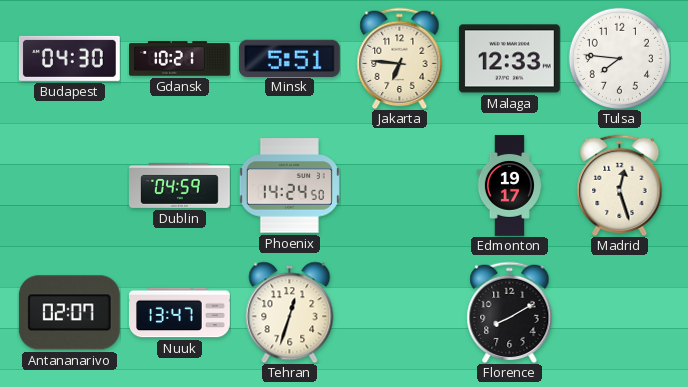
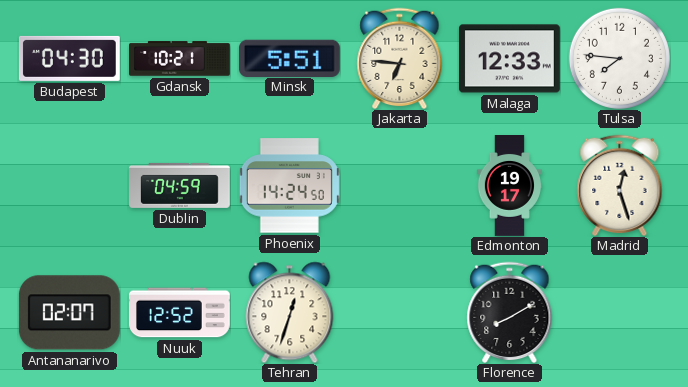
Nuuk: 13:47 -> 12:52
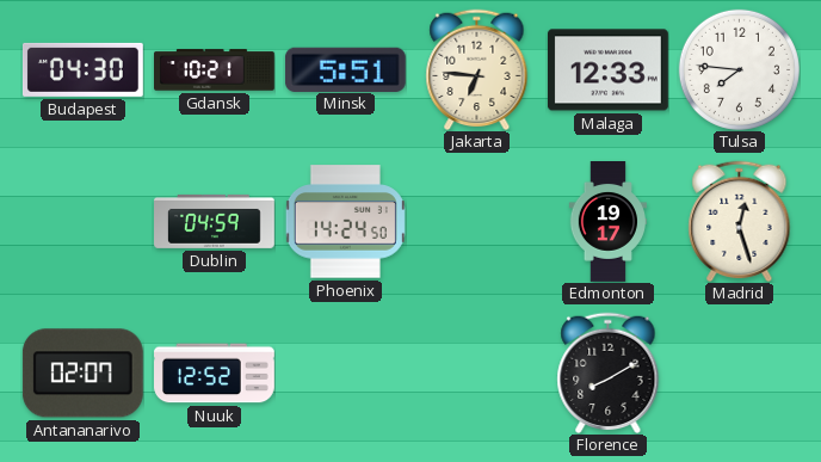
Tehran: 12:33 -> none
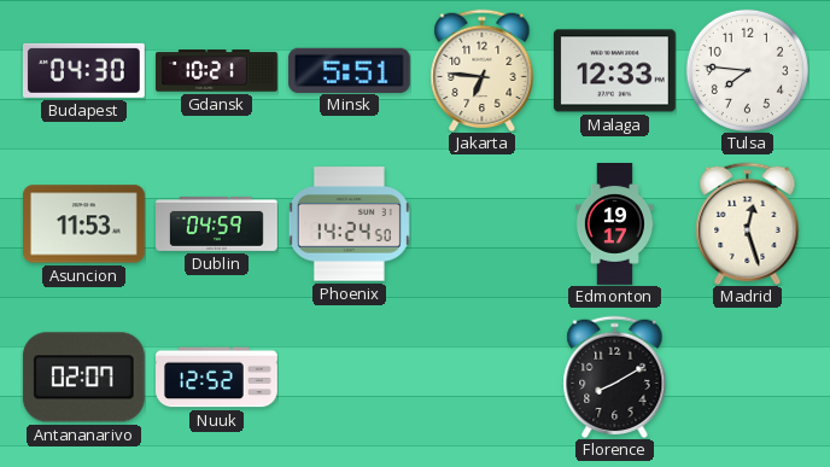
Asuncion: none -> 11:53
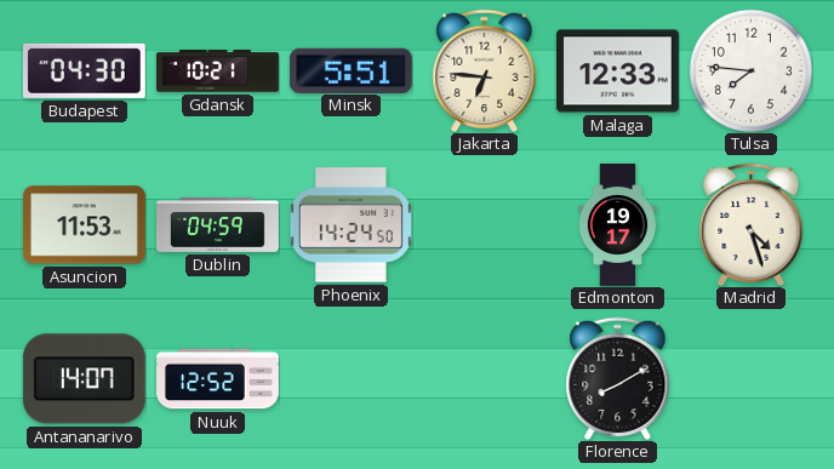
Madrid: 12:27 -> 4:27
Antananarivo: 02:07 -> 14:07
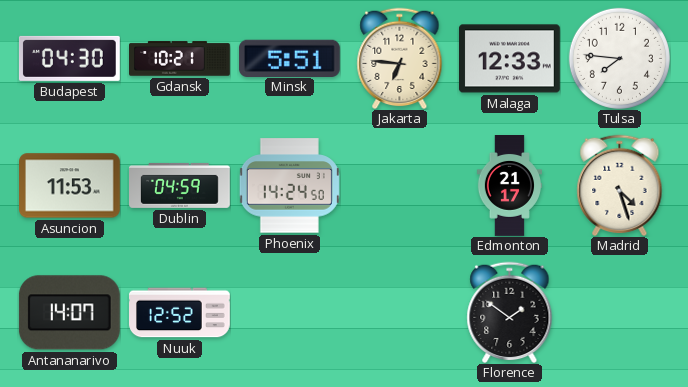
Edmonton: 19:17 -> 21:17
Florence: 8:10 -> 1:51
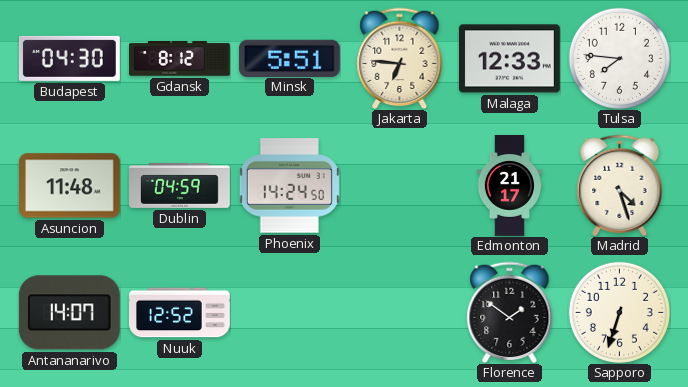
Gdansk: 10:21 -> 8:12
Asuncion: 11:53 -> 11:48
Sapporo: none -> 6:33
